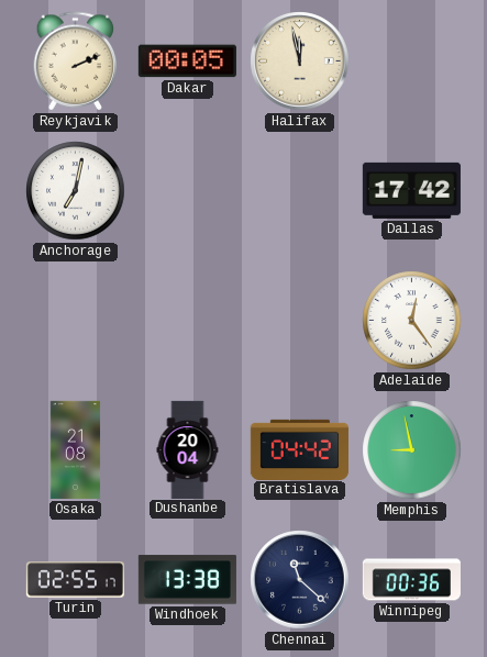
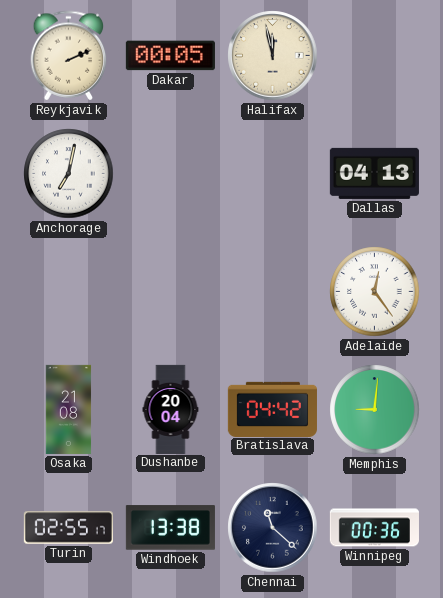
Dallas: 17:42 -> 04:13
Memphis: 8:58 -> 9:01
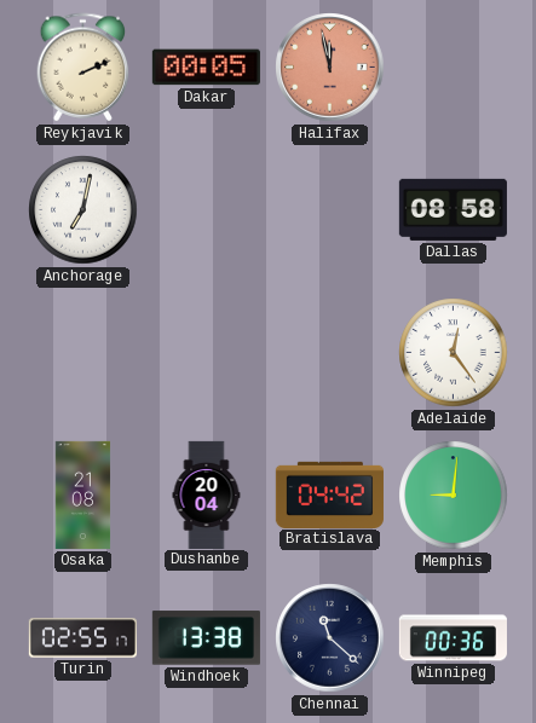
Halifax dial: cream -> salmon
Dallas: 04:13 -> 08:58
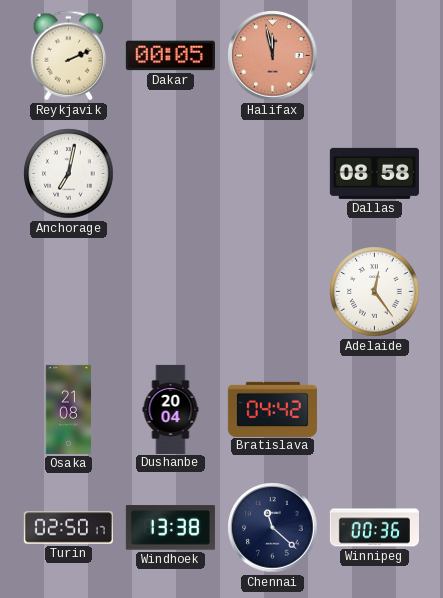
Memphis: 9:01 -> none
Turin: 02:55 -> 02:50
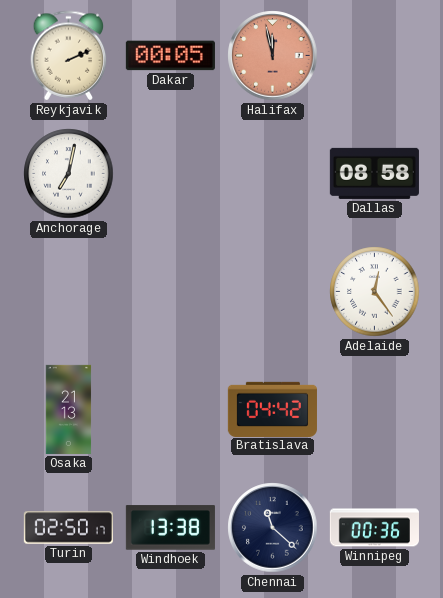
Osaka: 21:08 -> 21:13
Dushanbe: 20:04 -> none
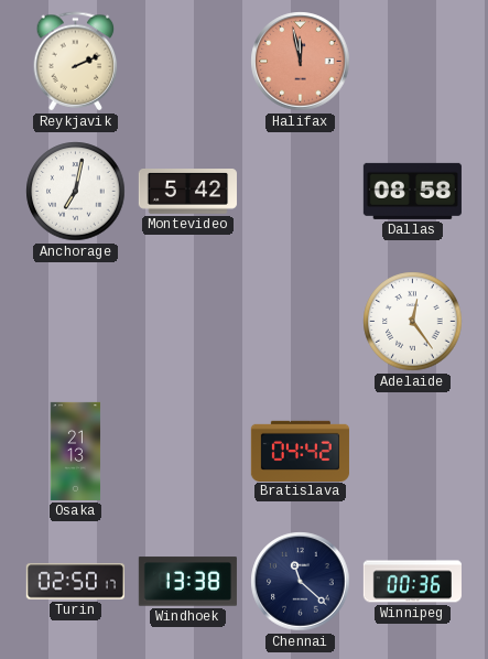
Dakar: 00:05 -> none
Montevideo: none -> 5:42
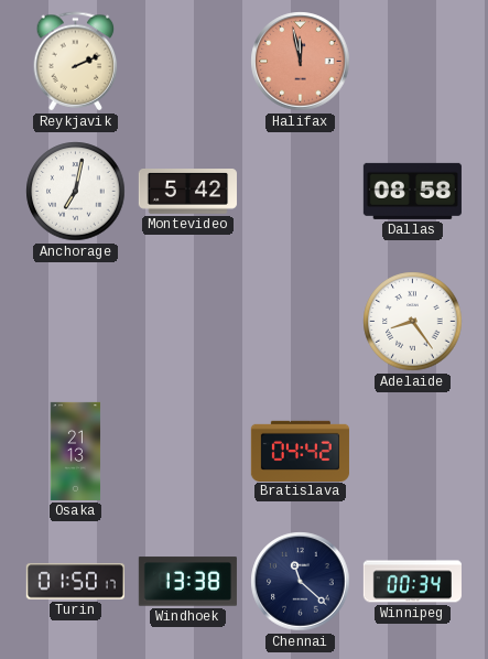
Adelaide: 12:24 -> 8:24
Turin: 02:50 -> 01:50
Winnipeg: 00:36 -> 00:34
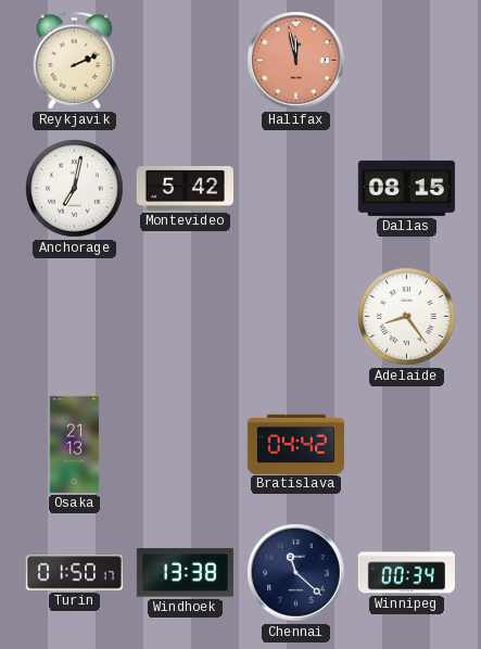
Dallas: 08:58 -> 08:15
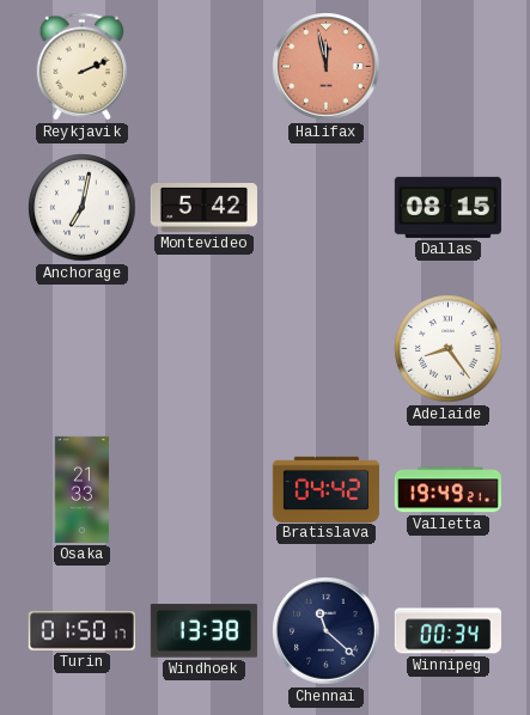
Osaka: 21:13 -> 21:33
Valletta: none -> 19:49
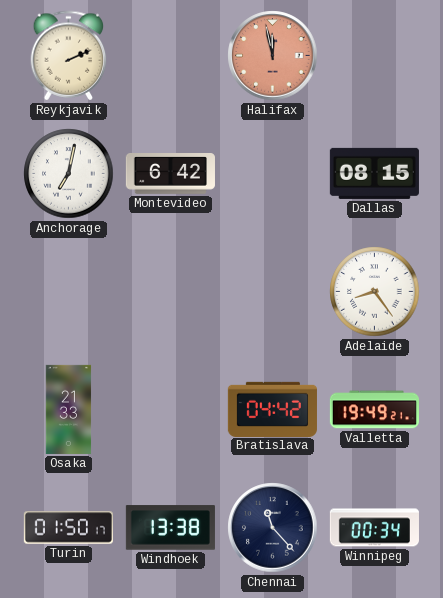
Montevideo: 5:42 -> 6:42
Chennai: 11:22 -> 11:23
